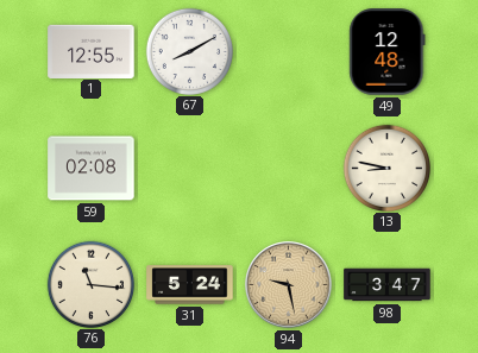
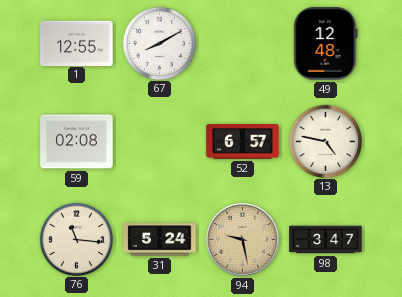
52: none -> 6:57
13: 8:47 -> 4:47
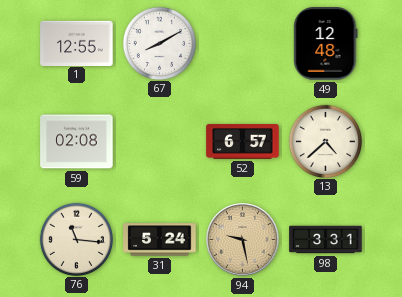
13: 4:47 -> 4:38
98: 3:47 -> 3:31
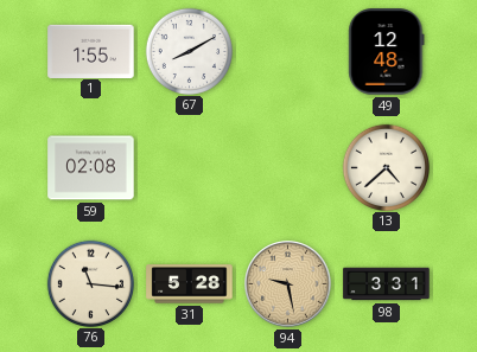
1: 12:55 -> 1:55
52: 6:57 -> none
31: 5:24 -> 5:28
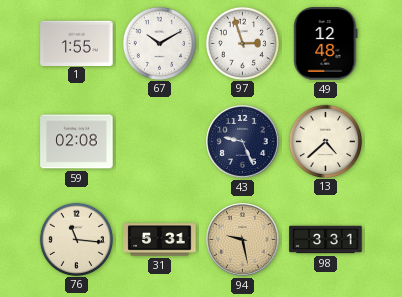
67: 8:10 -> 10:10
97: none -> 2:57
43: none -> 9:26
31: 5:28 -> 5:31
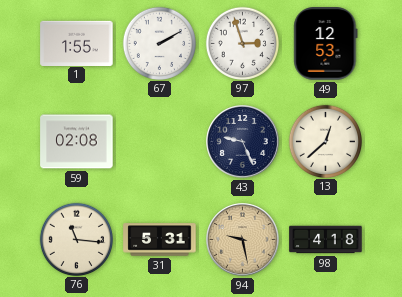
67: 10:10 -> 2:10
49: 12:48 -> 12:53
13: 4:38 -> 12:38
98: 3:31 -> 4:18
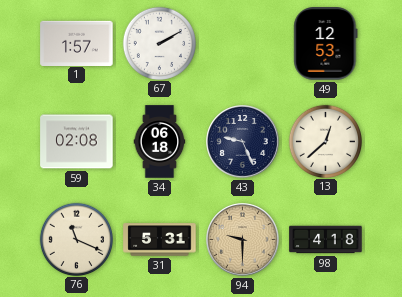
1: 1:55 -> 1:57
97: 2:57 -> none
34: none -> 06:18
76: 11:16 -> 11:19
94: 9:28 -> 9:30
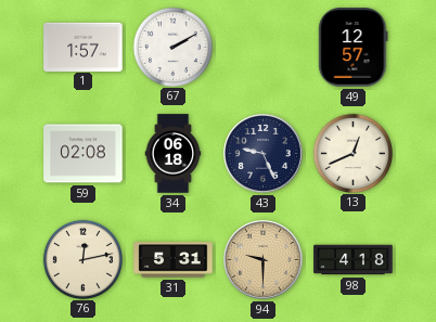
49: 12:53 -> 12:57
13: 12:38 -> 12:41
76: 11:19 -> 12:13
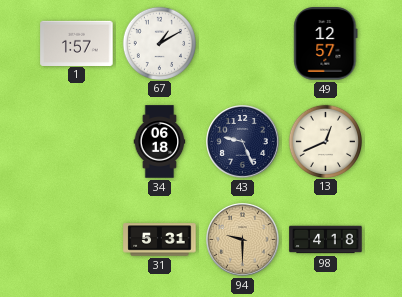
67: 2:10 -> 1:10
59: 02:08 -> none
76: 12:13 -> none
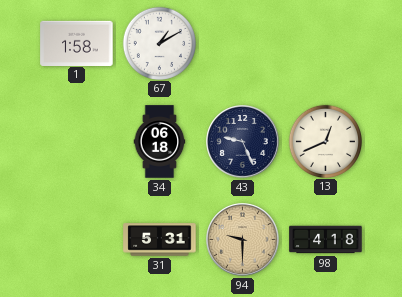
1: 1:57 -> 1:58
49: 12:57 -> none
